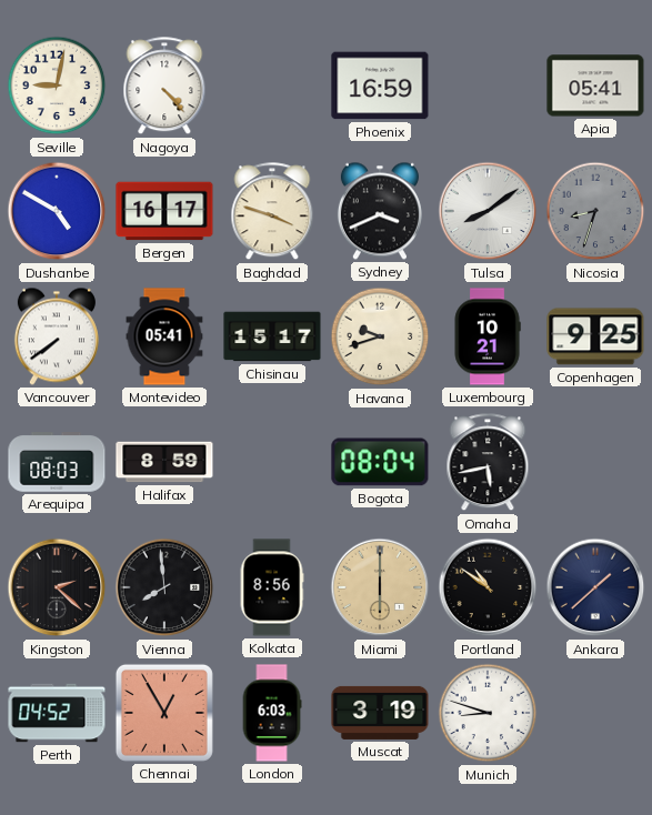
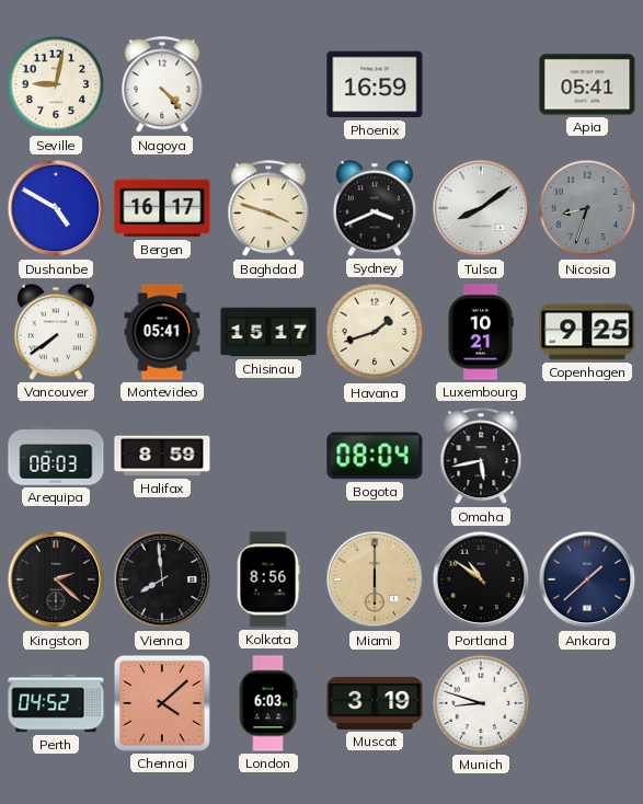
Havana: 9:42 -> 1:42
Chennai: 12:55 -> 4:08
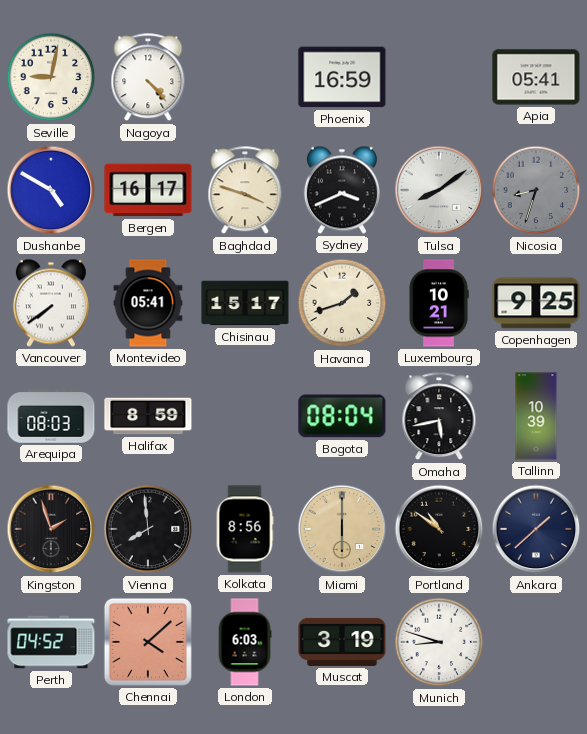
Tallinn: none -> 10:39
Kingston: 2:22 -> 1:57
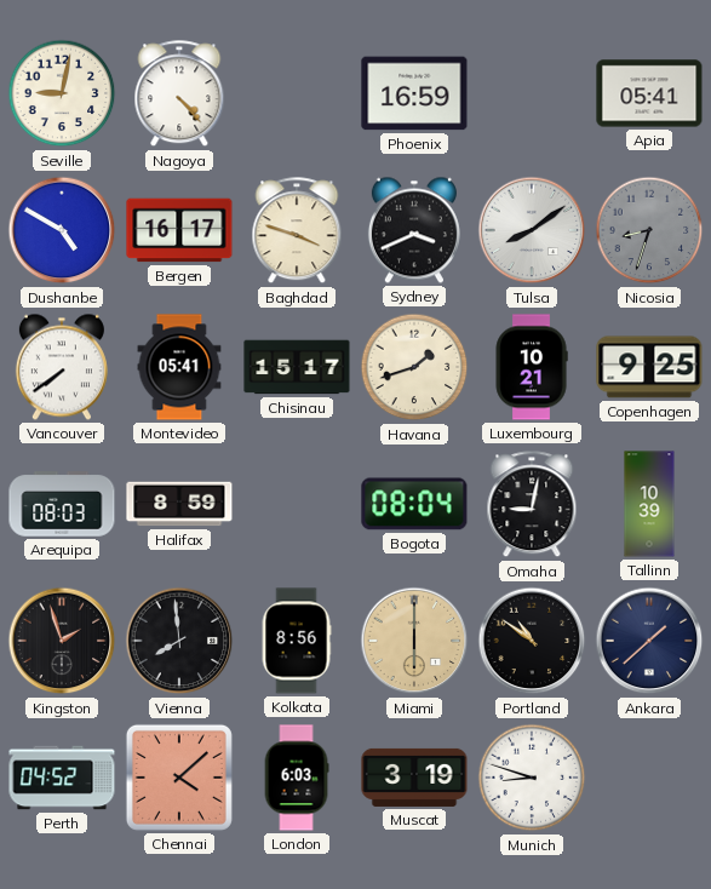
Omaha: 5:43 -> 9:02
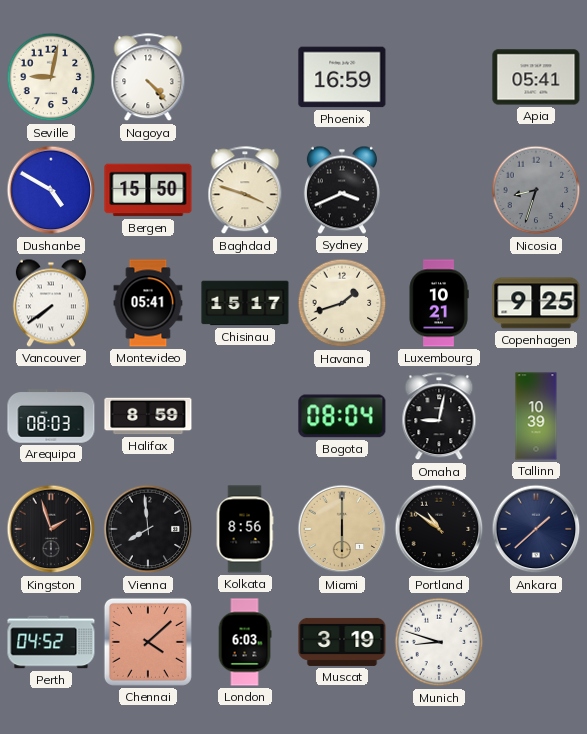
Bergen: 16:17 -> 15:50
Tulsa: 8:09 -> none
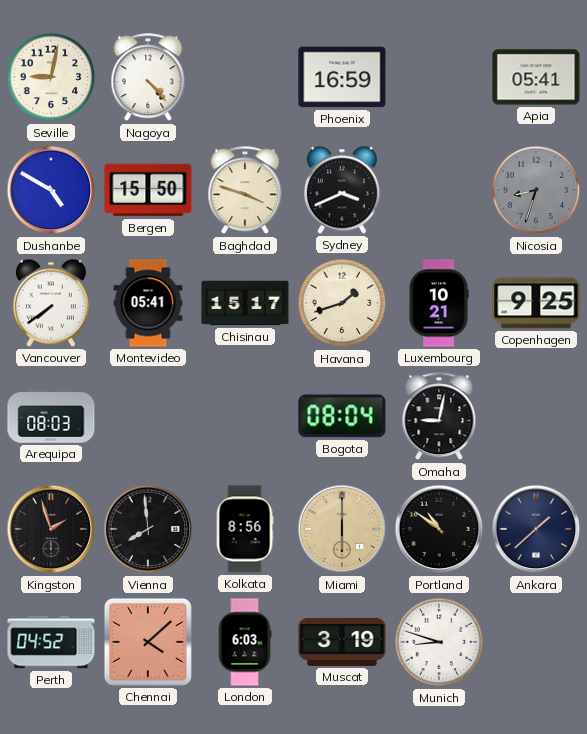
Halifax: 8:59 -> none
Tallinn: 10:39 -> none
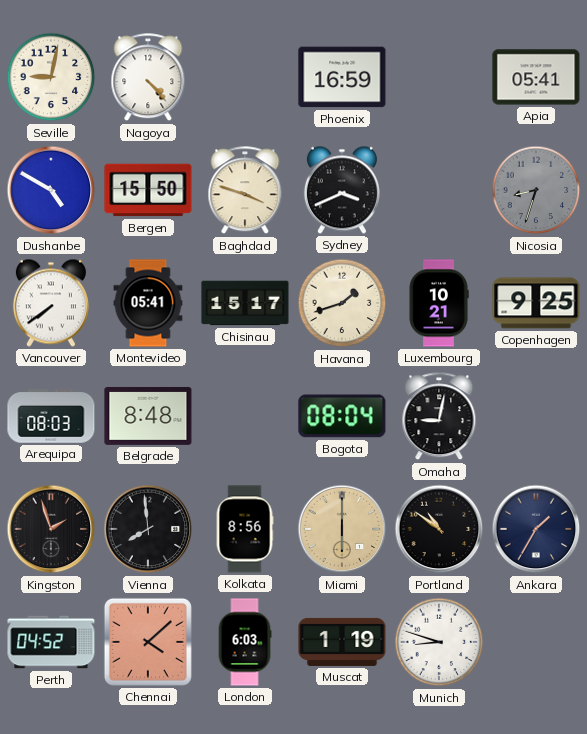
Belgrade: none -> 8:48
Ankara: 1:38 -> 1:35
Muscat: 3:19 -> 1:19
